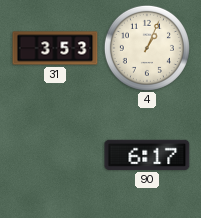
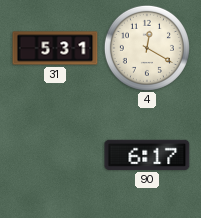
31: 3:53 -> 5:31
4: 1:04 -> 12:20
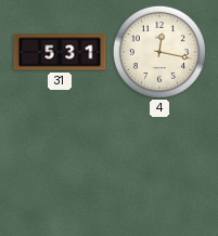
4: 12:20 -> 12:17
90: 6:17 -> none
